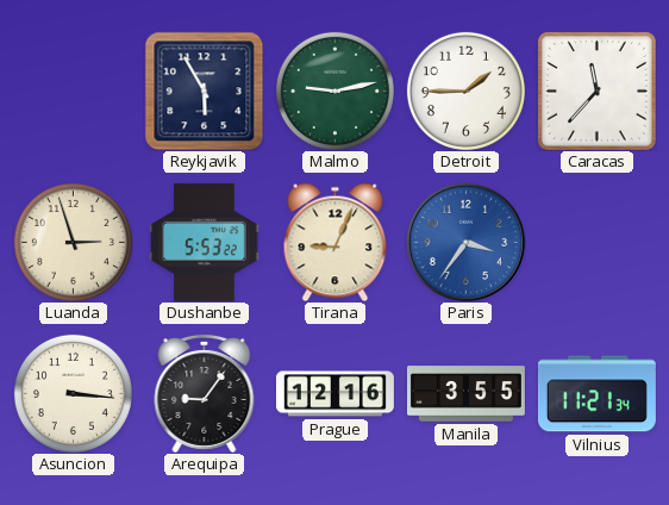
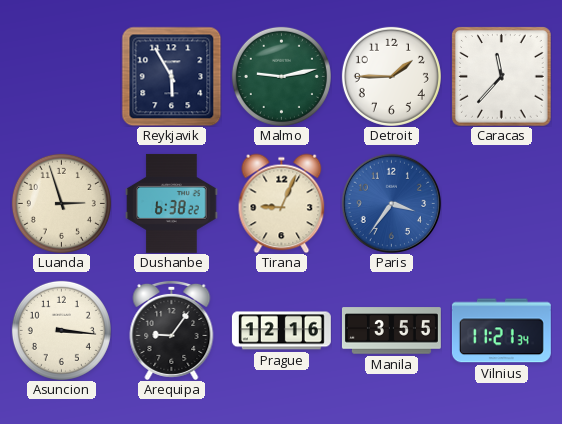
Dushanbe: 5:53 -> 6:38
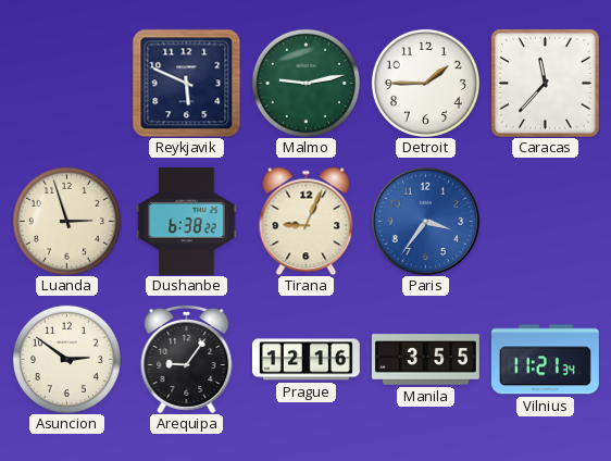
Reykjavik: 5:55 -> 5:49
Asuncion: 3:16 -> 2:51
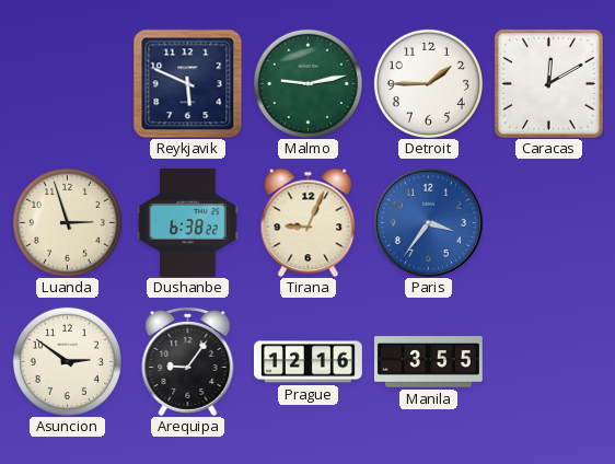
Caracas: 11:37 -> 12:10
Vilnius: 11:21 -> none
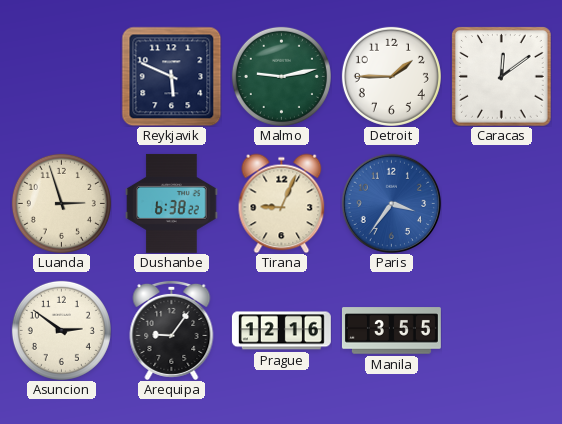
Caracas: 12:10 -> 12:09
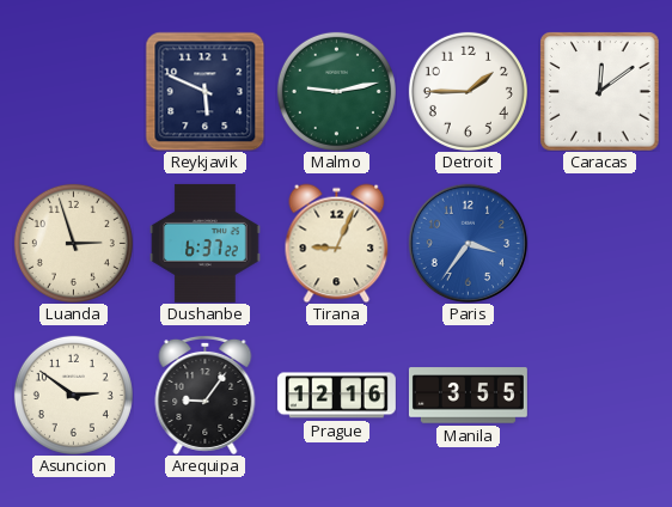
Dushanbe: 6:38 -> 6:37
